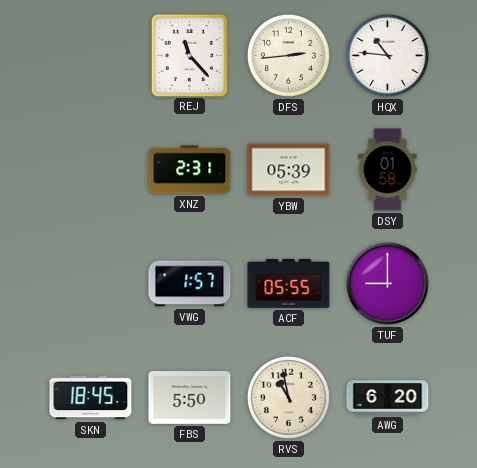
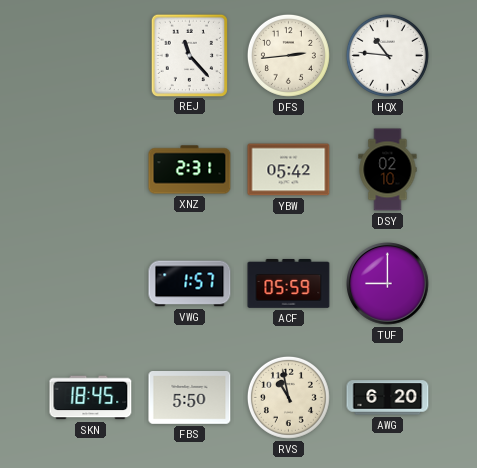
YBW: 05:39 -> 05:42
DSY: 01:58 -> 02:10
ACF: 05:55 -> 05:59
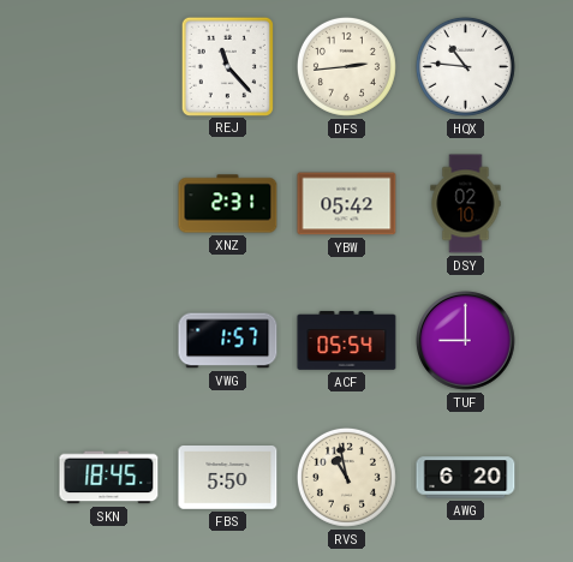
ACF: 05:59 -> 05:54
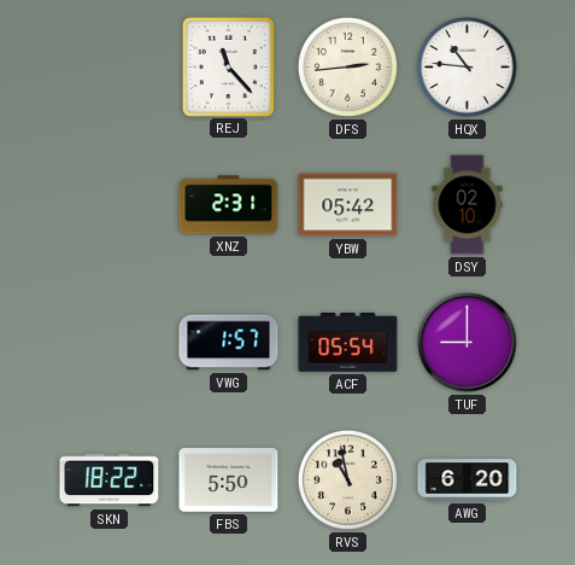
SKN: 18:45 -> 18:22
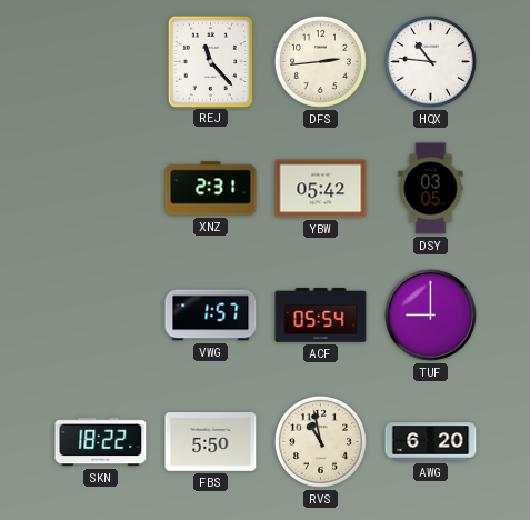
DSY: 02:10 -> 03:05
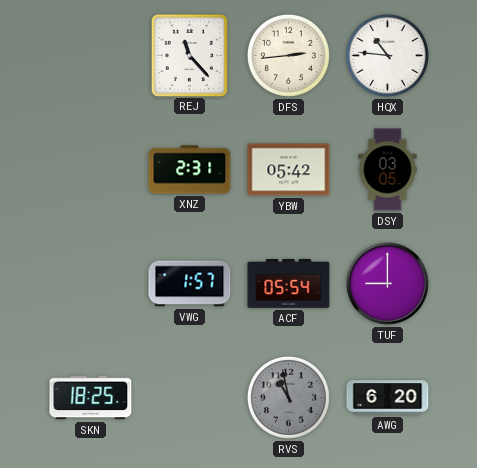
SKN: 18:22 -> 18:25
FBS: 5:50 -> none
RVS dial: cream -> grey
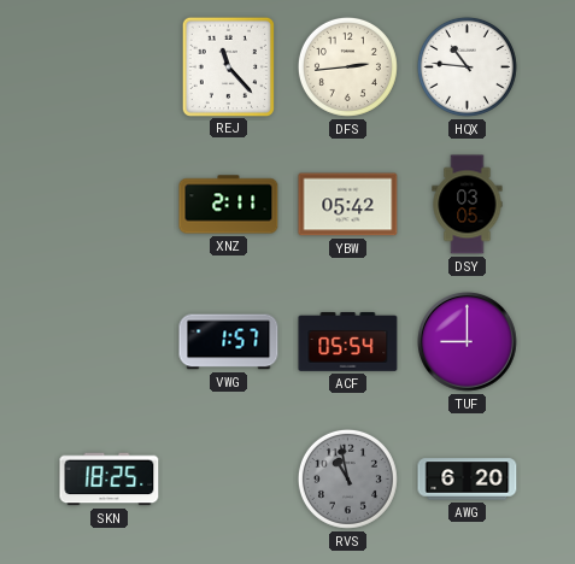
XNZ: 2:31 -> 2:11
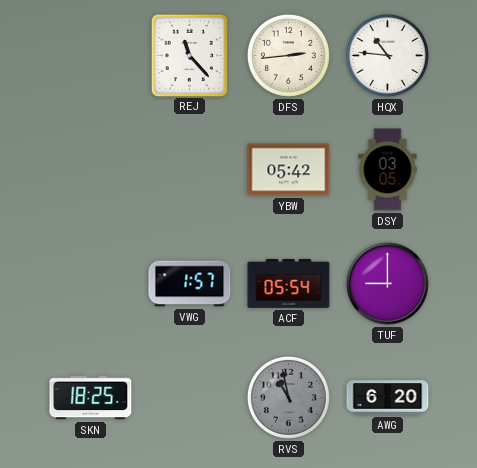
XNZ: 2:11 -> none
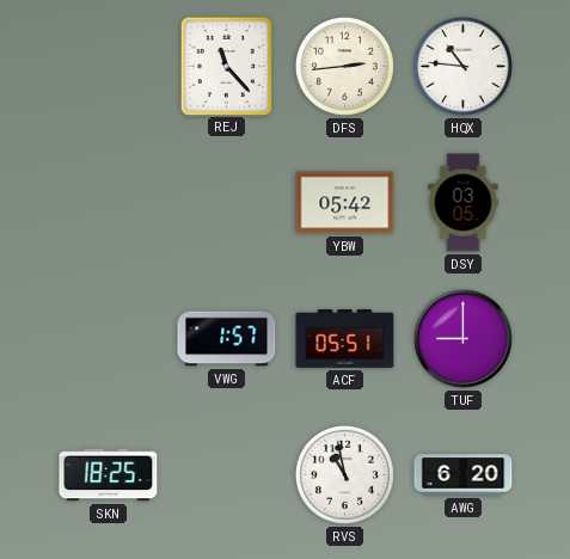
ACF: 05:54 -> 05:51
RVS dial: grey -> white
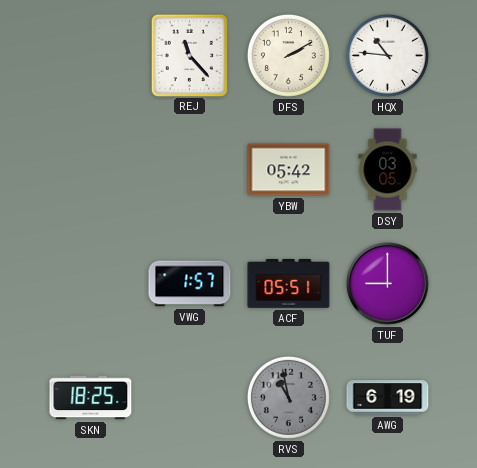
DFS: 2:44 -> 2:10
RVS dial: white -> grey
AWG: 6:20 -> 6:19
